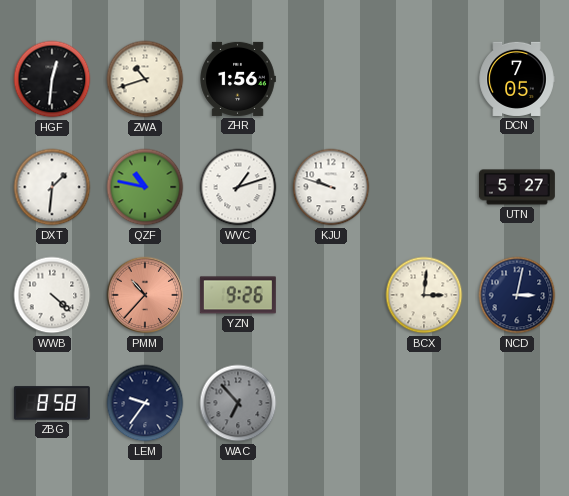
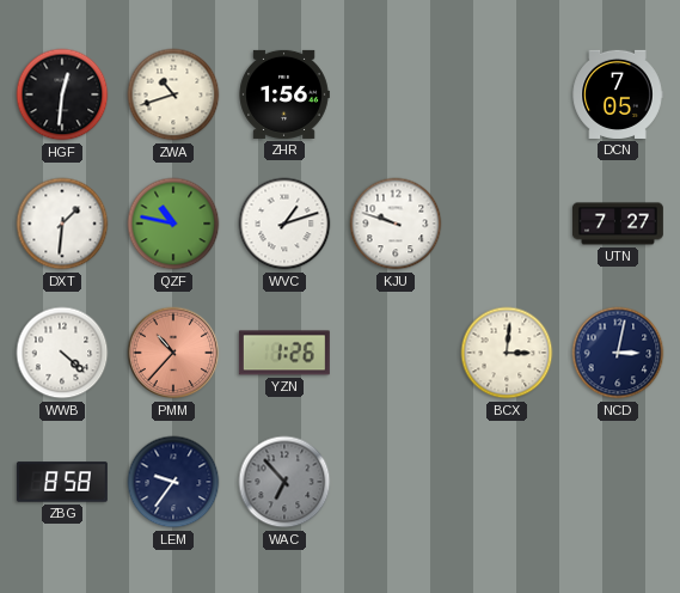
UTN: 5:27 -> 7:27
YZN: 9:26 -> 1:26
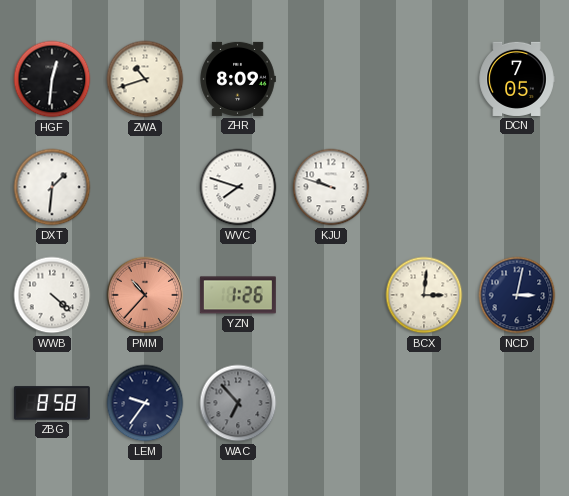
ZHR: 1:56 -> 8:09
QZF: 10:47 -> none
WVC: 1:12 -> 7:48
UTN: 7:27 -> none
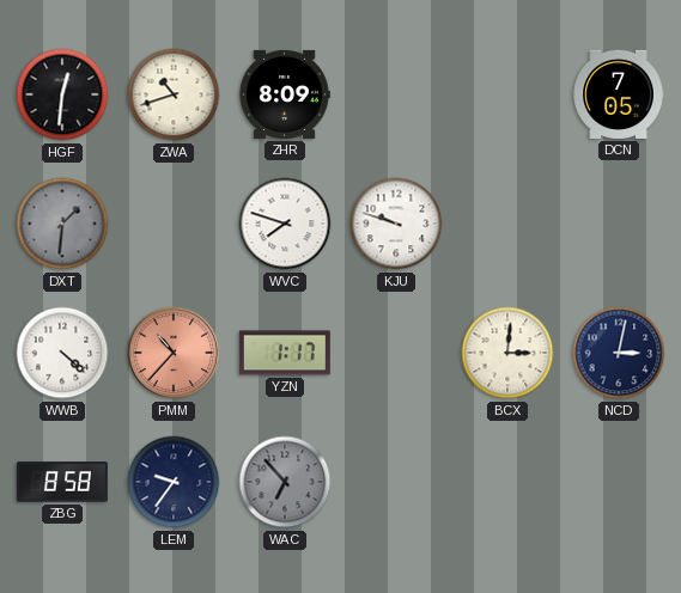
DXT dial: white -> grey
YZN: 1:26 -> 1:17
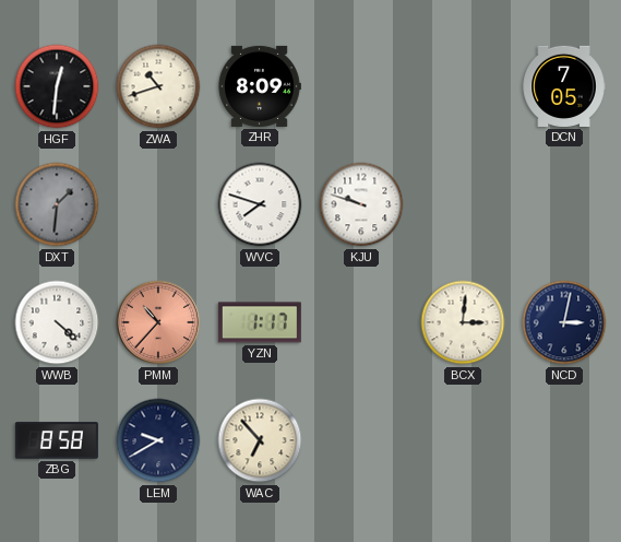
LEM: 9:36 -> 9:40
WAC dial: grey -> cream
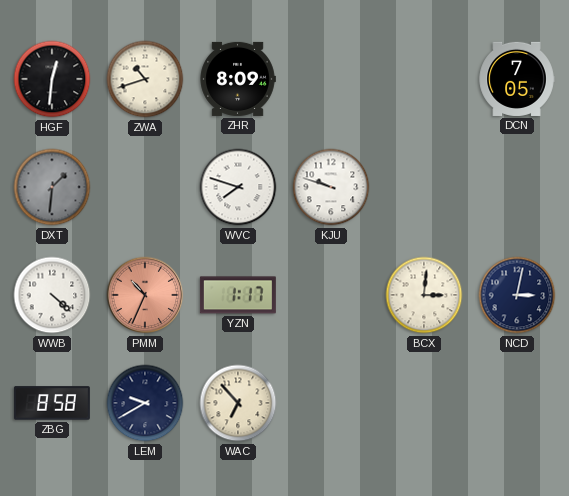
PMM: 10:37 -> 10:34
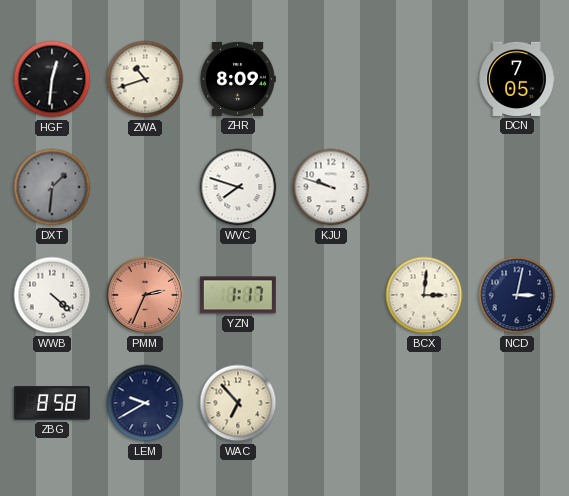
PMM: 10:34 -> 2:34
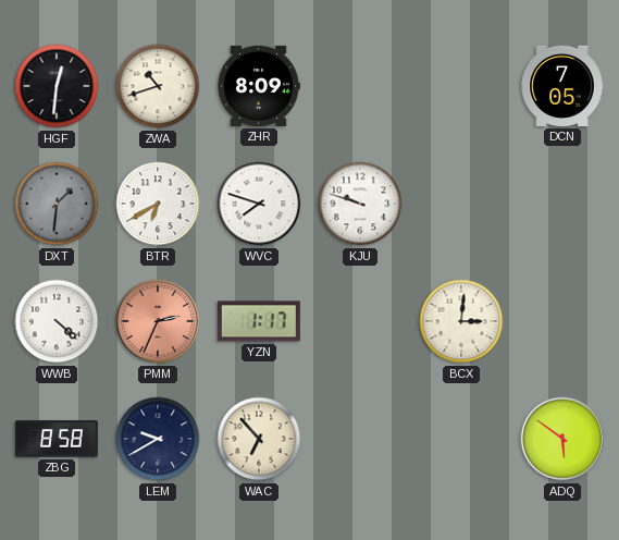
BTR: none -> 6:40
NCD: 3:02 -> none
ADQ: none -> 5:51
